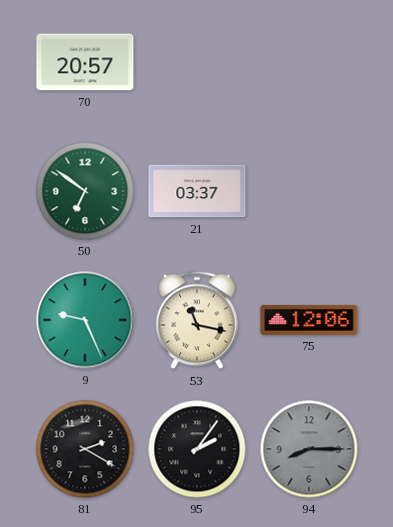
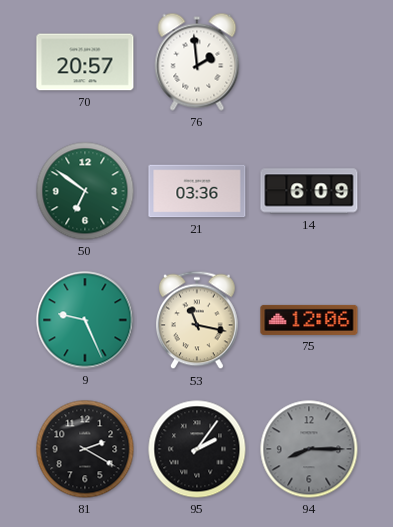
76: none -> 1:59
21: 03:37 -> 03:36
14: none -> 6:09
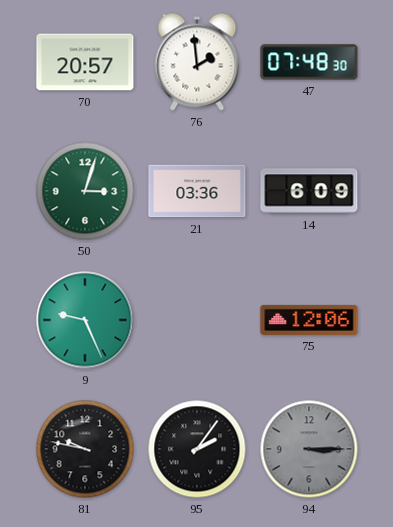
47: none -> 07:48
50: 6:51 -> 3:03
53: 11:17 -> none
81: 2:20 -> 9:47
94: 8:15 -> 3:15
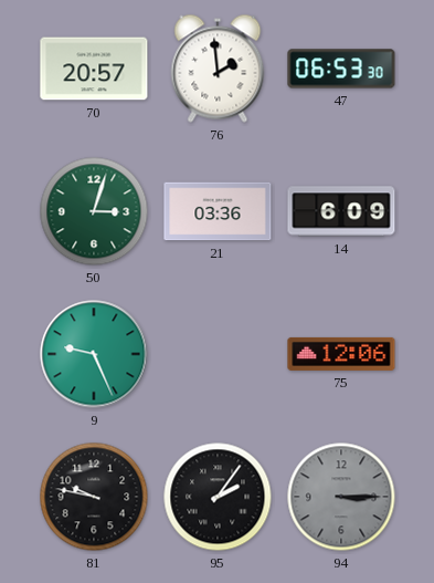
47: 07:48 -> 06:53
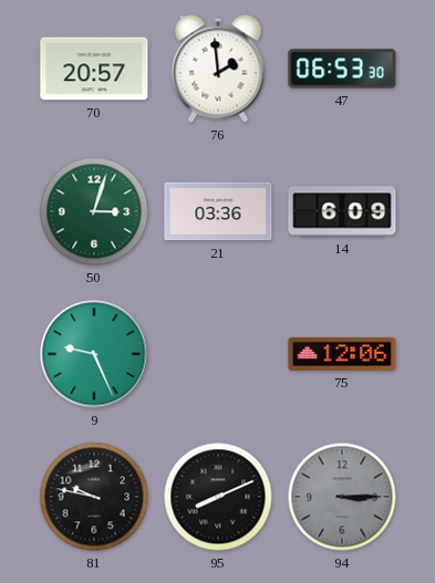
95: 2:06 -> 8:11
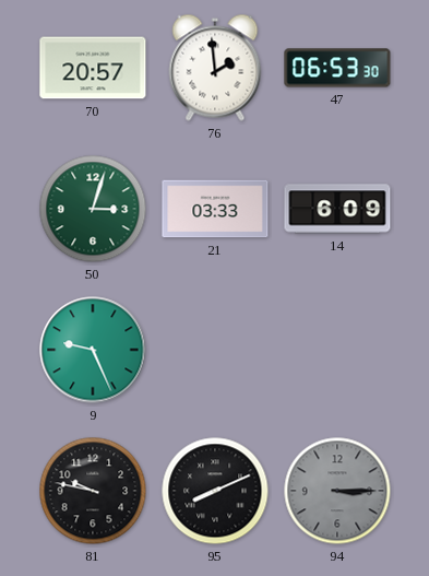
21: 03:36 -> 03:33
75: 12:06 -> none
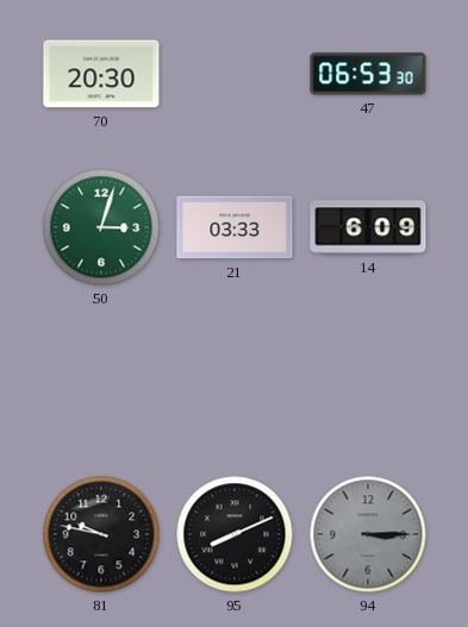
70: 20:57 -> 20:30
76: 1:59 -> none
9: 9:26 -> none
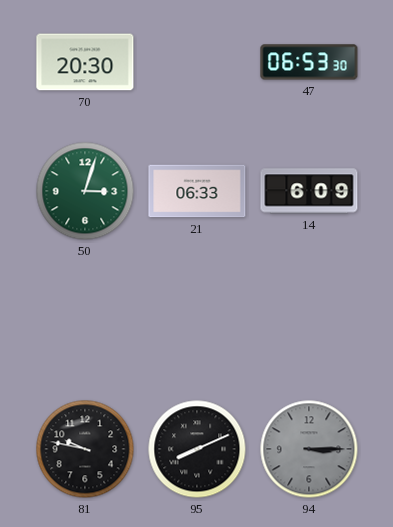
21: 03:33 -> 06:33
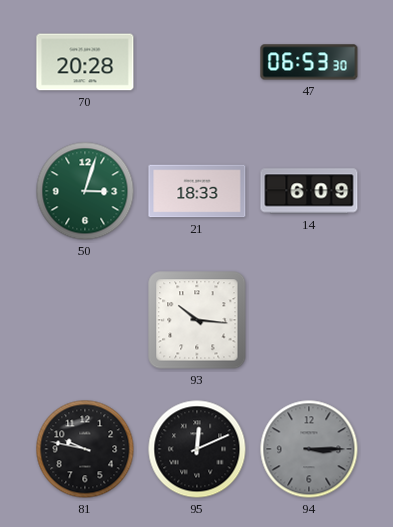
70: 20:30 -> 20:28
21: 06:33 -> 18:33
93: none -> 10:16
95: 8:11 -> 12:11
